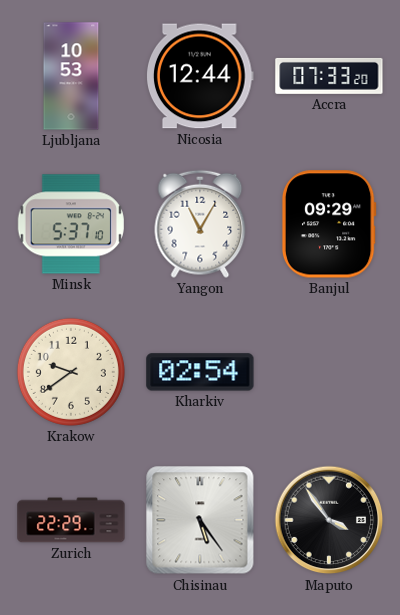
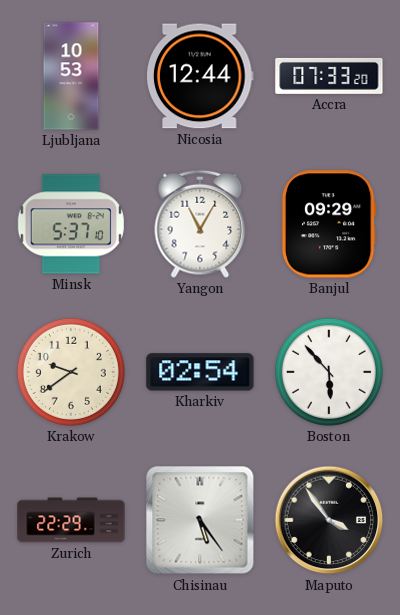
Boston: none -> 5:53
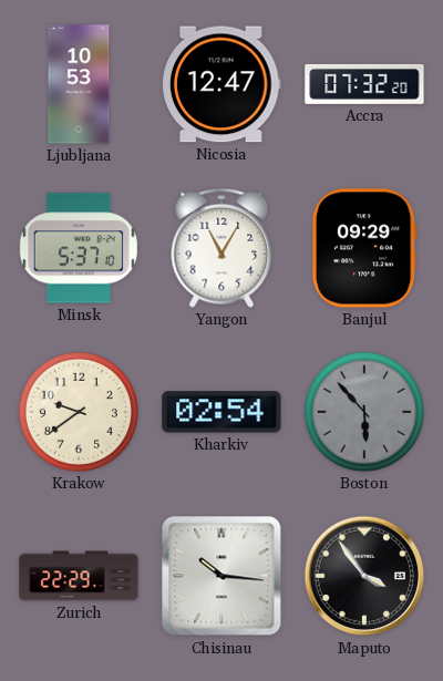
Nicosia: 12:44 -> 12:47
Accra: 07:33 -> 07:32
Boston dial: white -> grey
Chisinau: 5:24 -> 10:16
